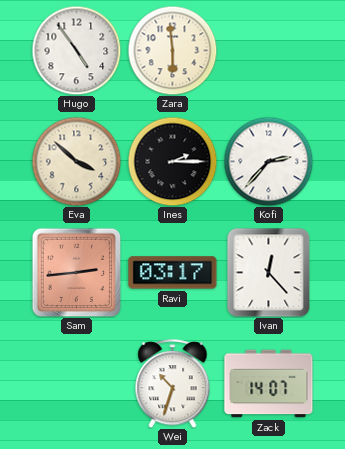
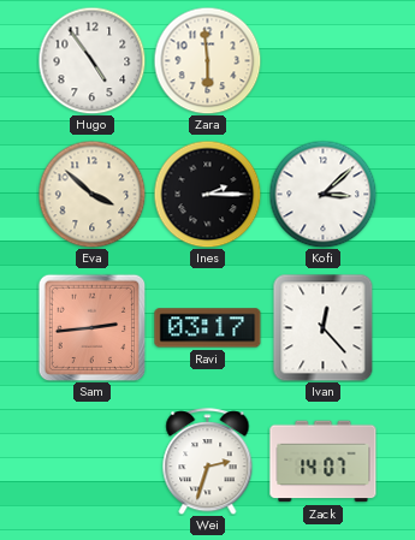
Kofi: 2:37 -> 3:08
Wei: 10:33 -> 2:33
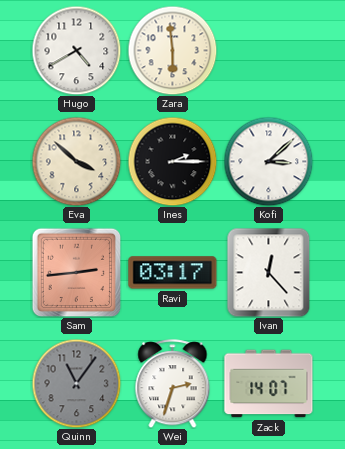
Hugo: 4:54 -> 4:40
Quinn: none -> 11:06
